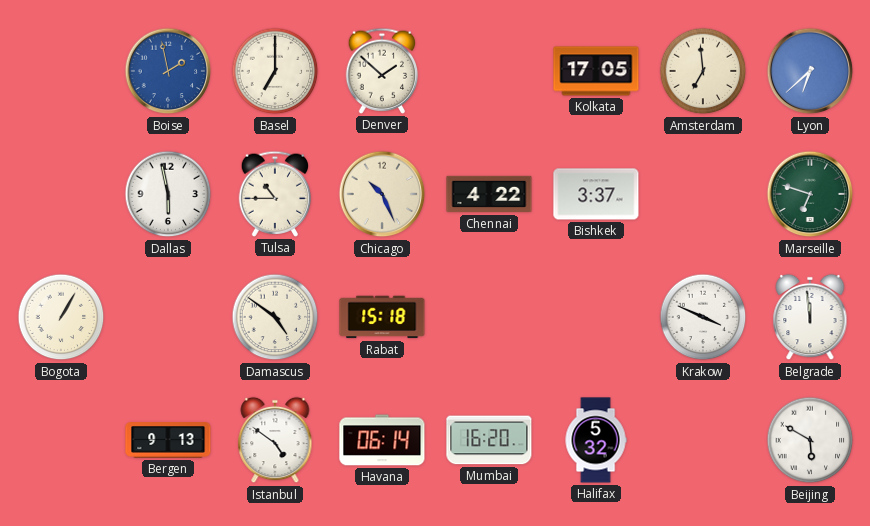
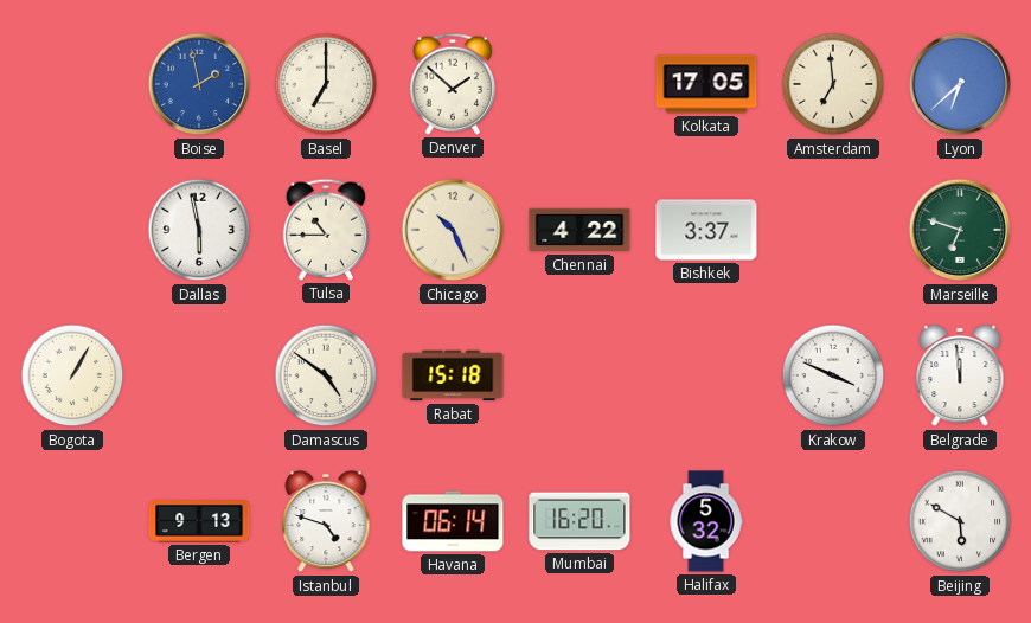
Istanbul: 4:51 -> 4:48
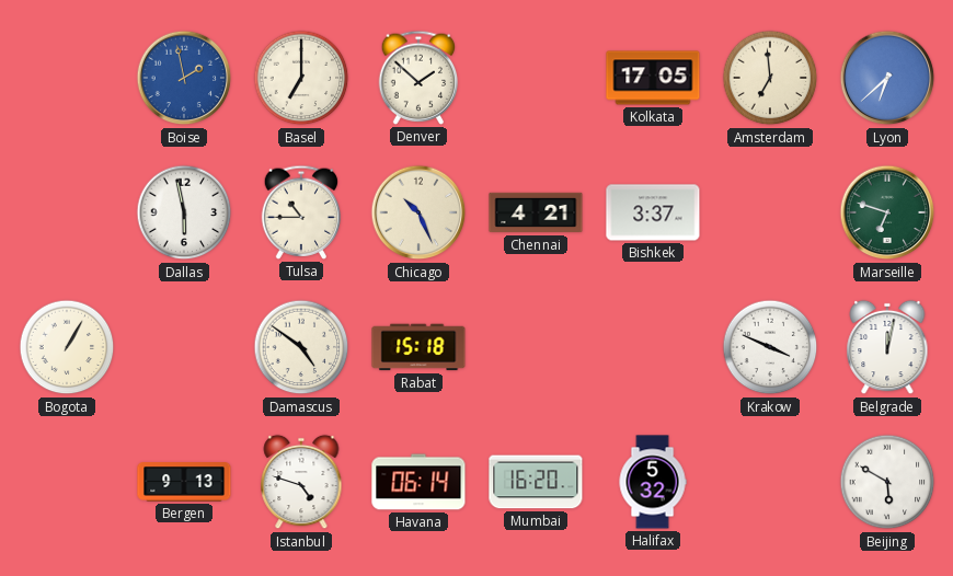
Chennai: 4:22 -> 4:21
Belgrade: 11:59 -> 12:02
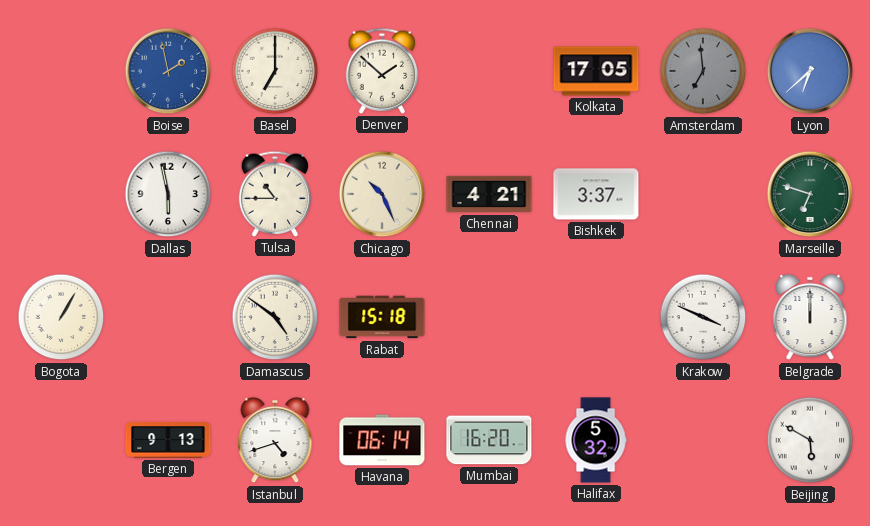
Amsterdam dial: cream -> grey
Belgrade: 12:02 -> 12:00
Istanbul: 4:48 -> 4:42
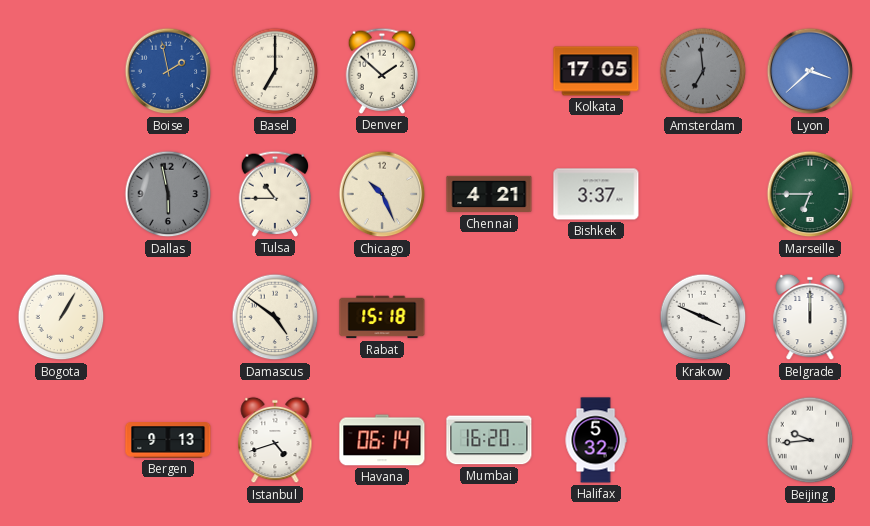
Lyon: 6:38 -> 3:38
Dallas dial: white -> grey
Marseille: 6:48 -> 6:45
Beijing: 5:50 -> 9:44
